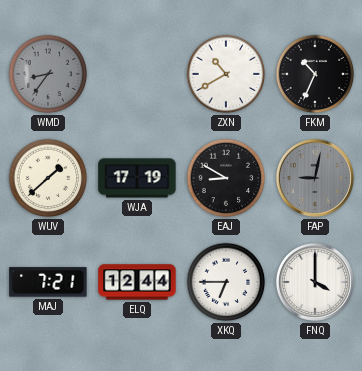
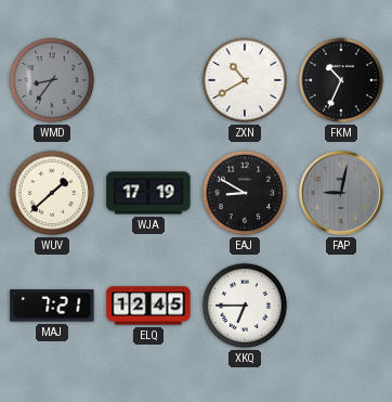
ELQ: 12:44 -> 12:45
FNQ: 4:00 -> none
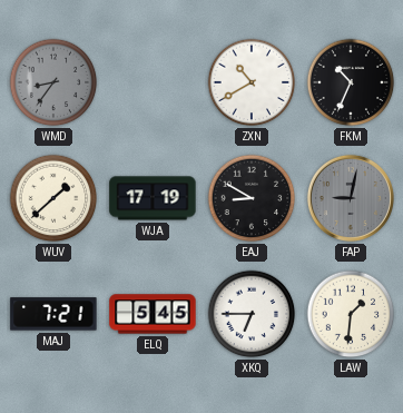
ELQ: 12:45 -> 5:45
LAW: none -> 1:31
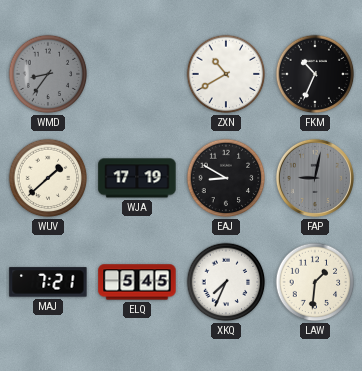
XKQ: 6:45 -> 7:34
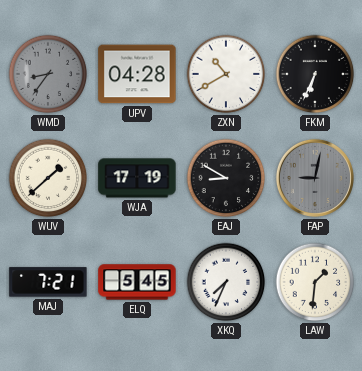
UPV: none -> 04:28
FKM: 10:34 -> 6:34
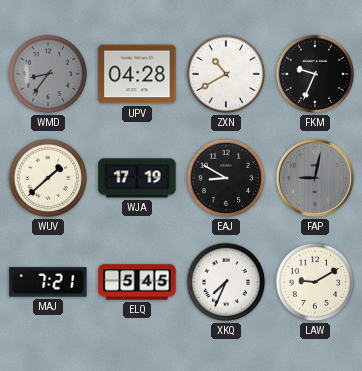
FKM: 6:34 -> 9:34
LAW: 1:31 -> 9:10
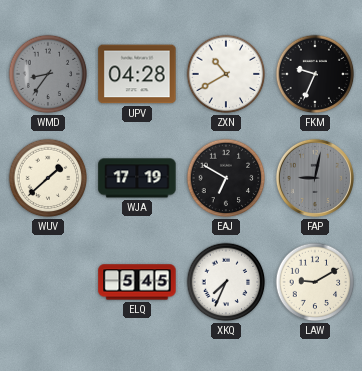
EAJ: 8:50 -> 6:50
MAJ: 7:21 -> none
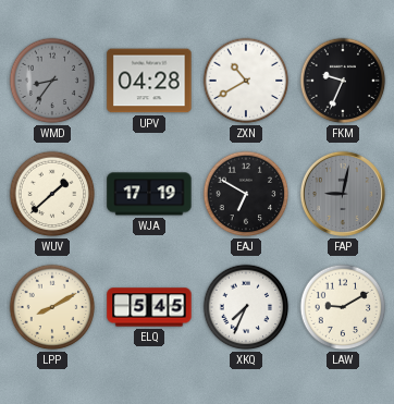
LPP: none -> 8:10
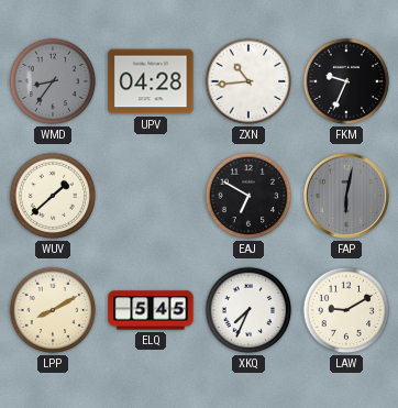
ZXN: 10:40 -> 10:44
WJA: 17:19 -> none
FAP: 9:02 -> 6:02
